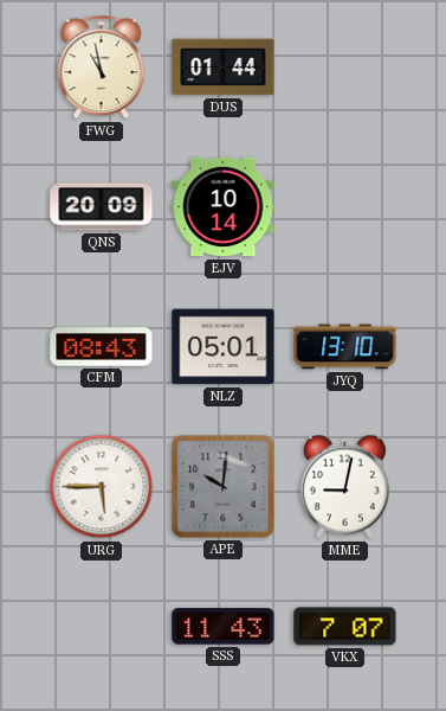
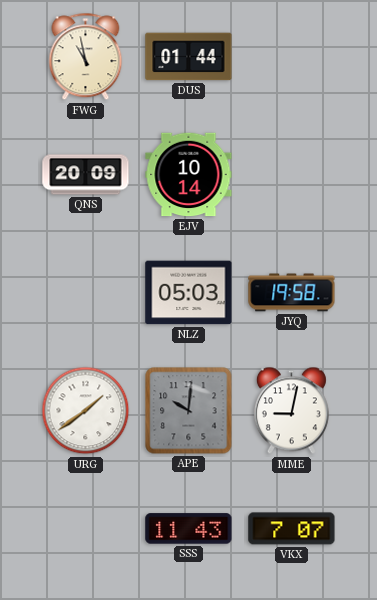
CFM: 08:43 -> none
NLZ: 05:01 -> 05:03
JYQ: 13:10 -> 19:58
URG: 5:45 -> 1:39
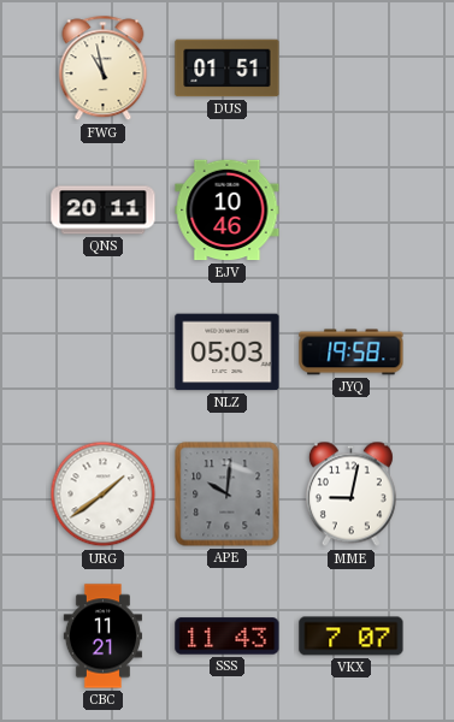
DUS: 01:44 -> 01:51
QNS: 20:09 -> 20:11
EJV: 10:14 -> 10:46
CBC: none -> 11:21
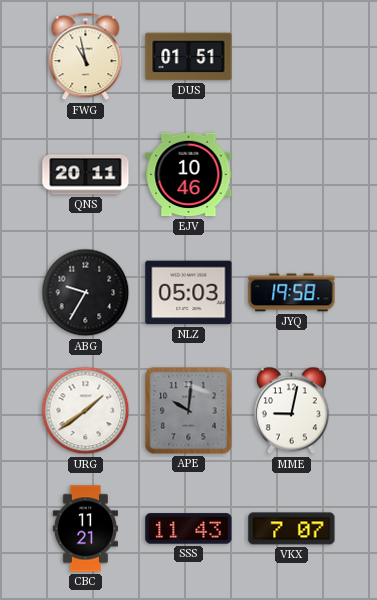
ABG: none -> 9:35
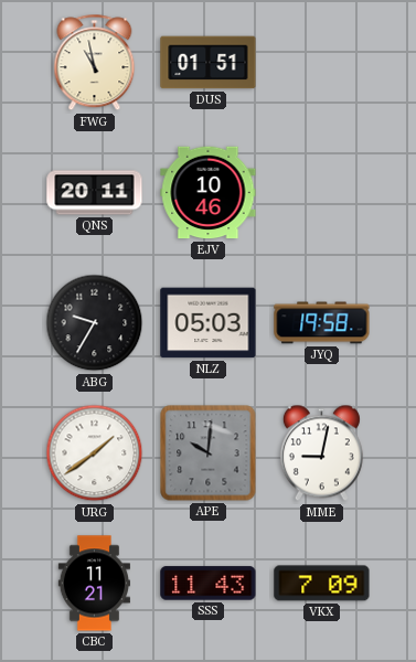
VKX: 7:07 -> 7:09
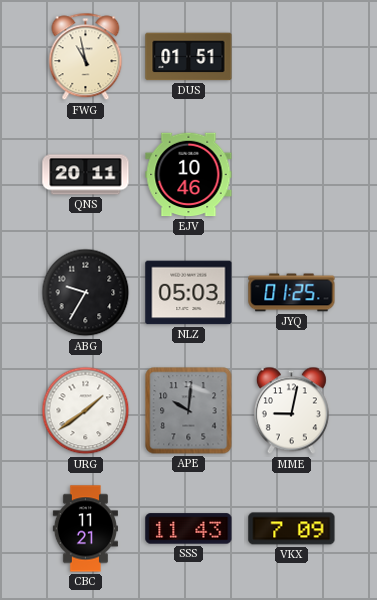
JYQ: 19:58 -> 01:25
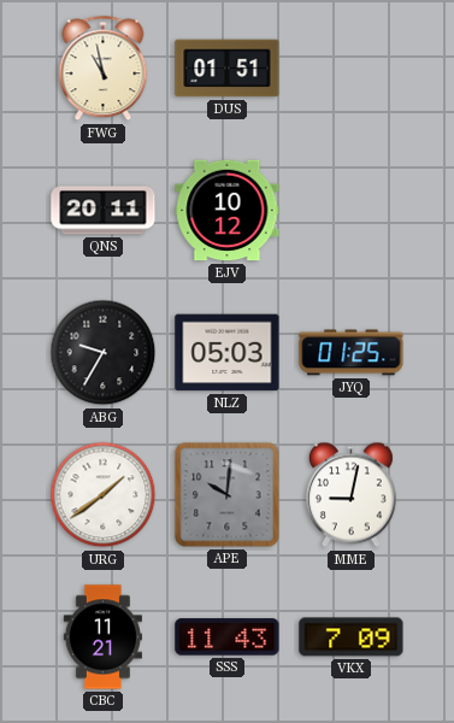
EJV: 10:46 -> 10:12
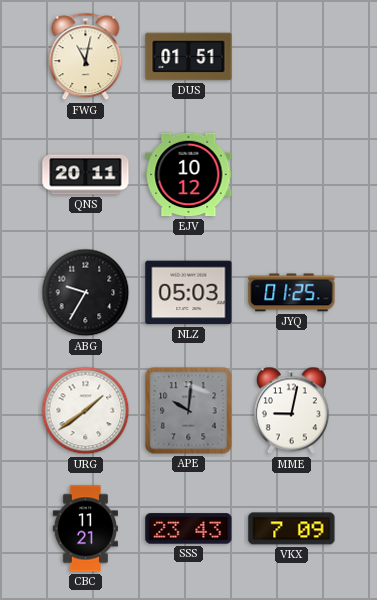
FWG: 10:58 -> 11:02
SSS: 11:43 -> 23:43
